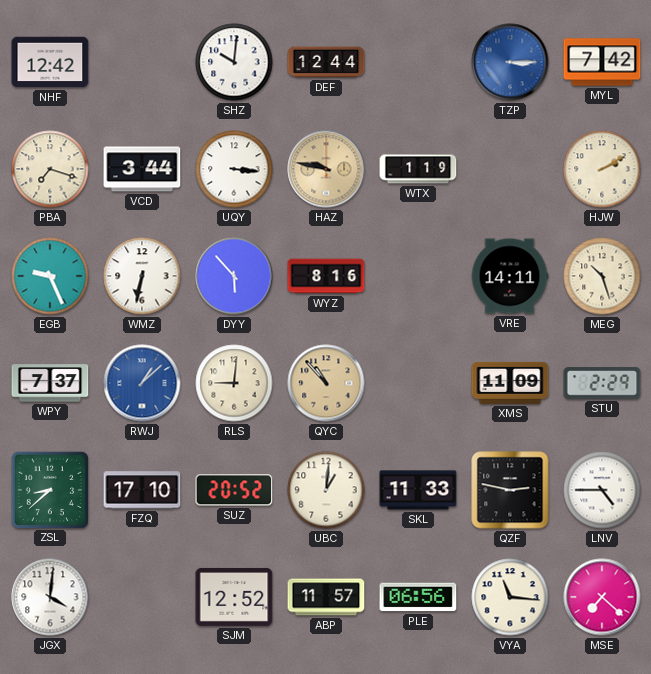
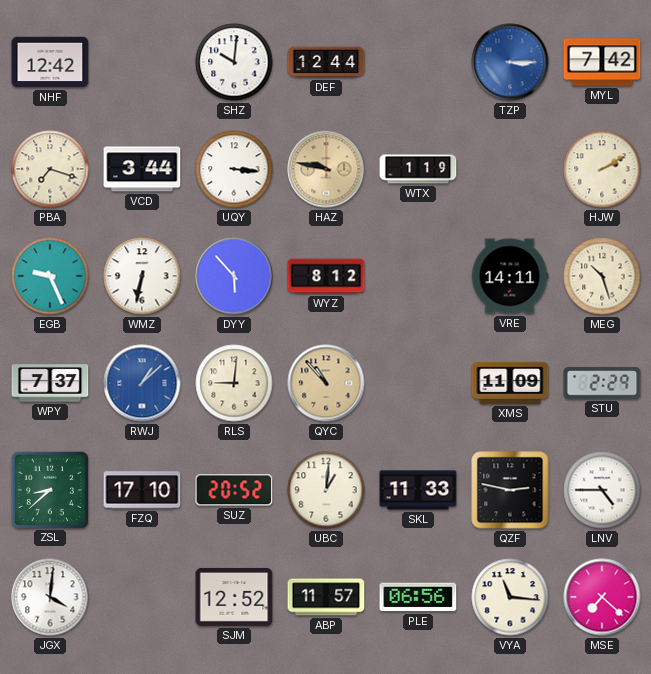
WYZ: 8:16 -> 8:12
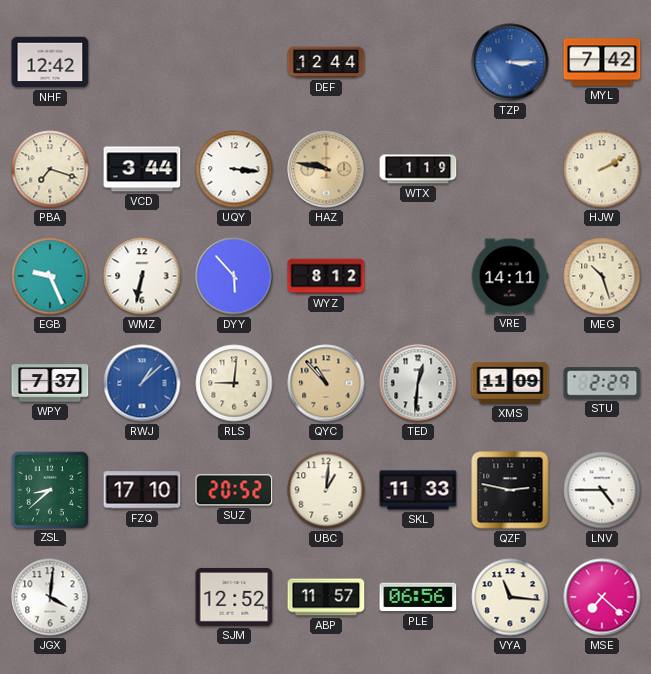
SHZ: 10:01 -> none
TED: none -> 12:31
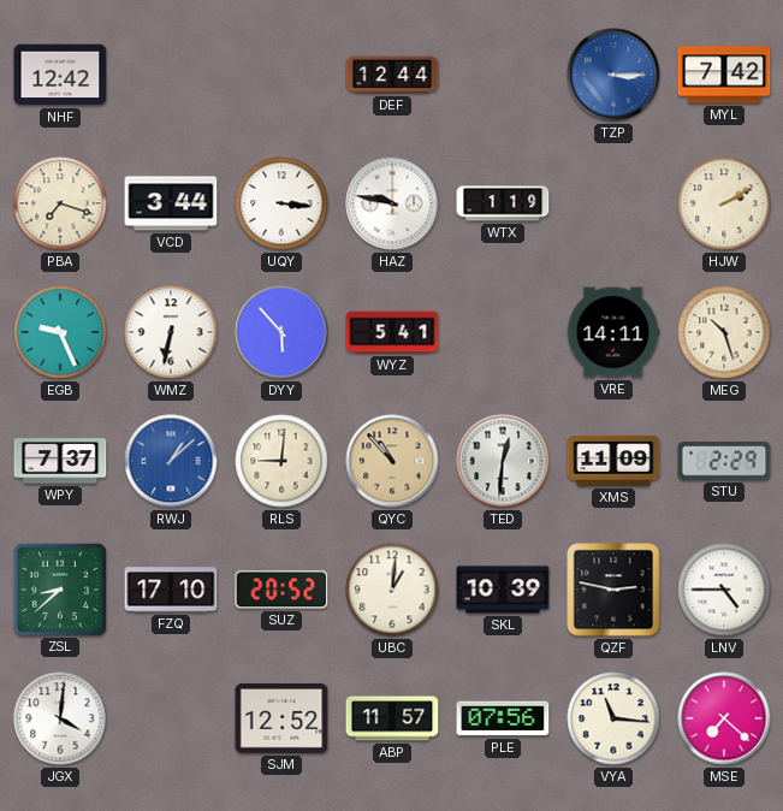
HAZ dial: champagne -> white
WYZ: 8:12 -> 5:41
SKL: 11:33 -> 10:39
PLE: 06:56 -> 07:56
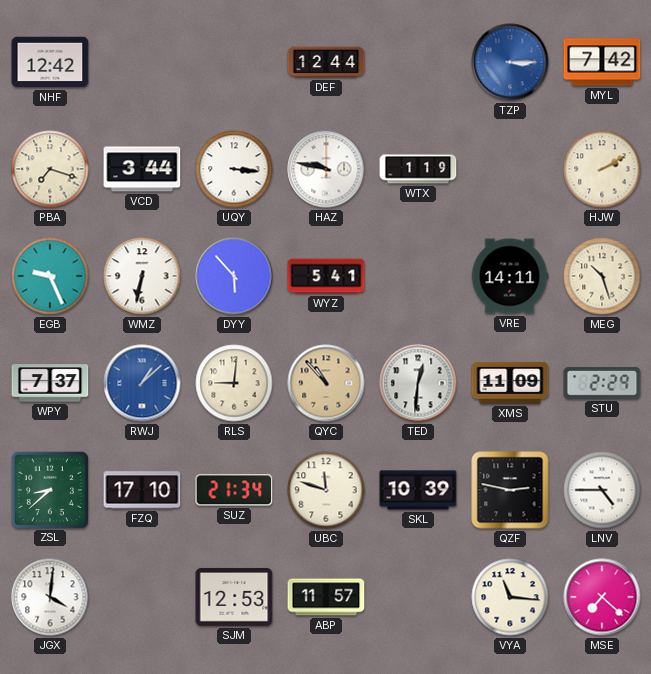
SUZ: 20:52 -> 21:34
UBC: 1:01 -> 11:48
SJM: 12:52 -> 12:53
PLE: 07:56 -> none
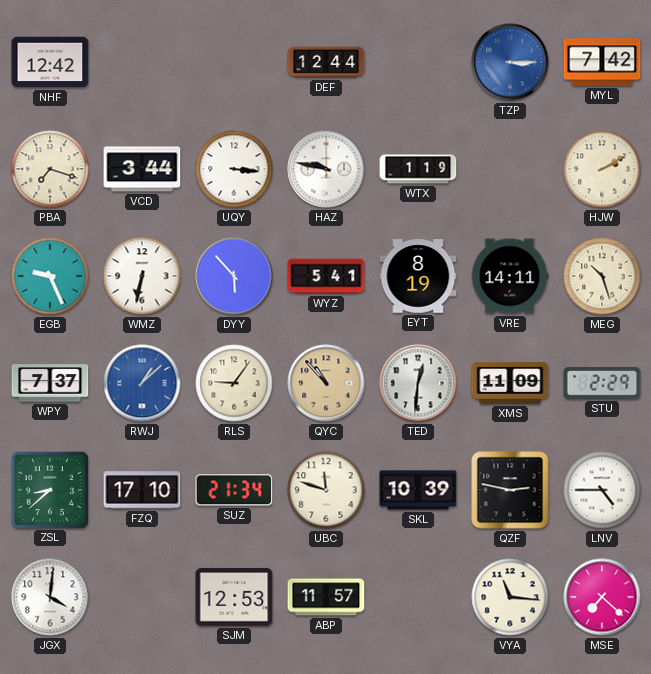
EYT: none -> 8:19
RLS: 9:01 -> 9:06
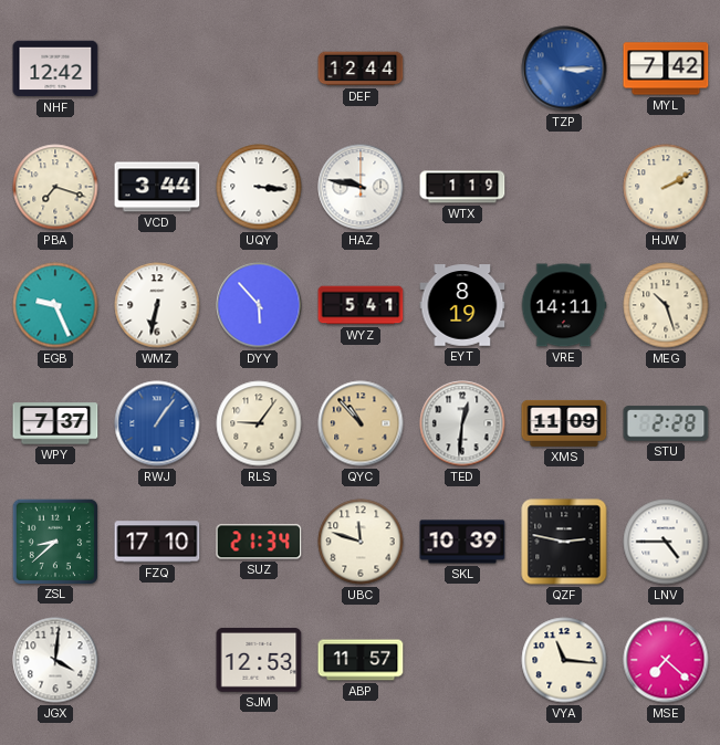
RWJ: 1:08 -> 1:06
STU: 2:29 -> 2:28
